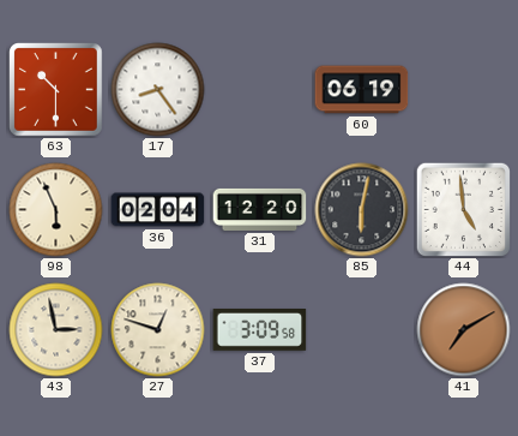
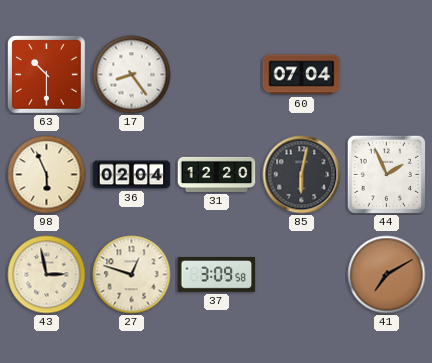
60: 06:19 -> 07:04
44: 4:59 -> 1:56
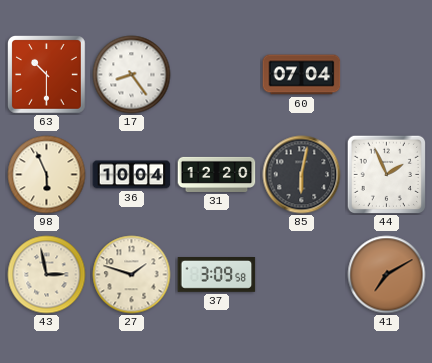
36: 02:04 -> 10:04
27: 12:48 -> 1:48
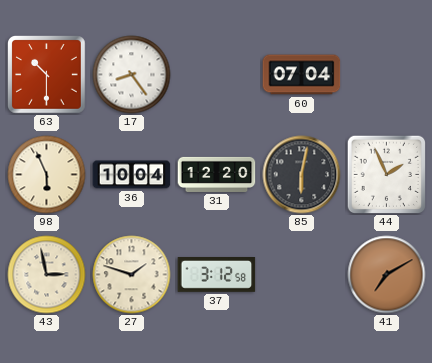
37: 3:09 -> 3:12
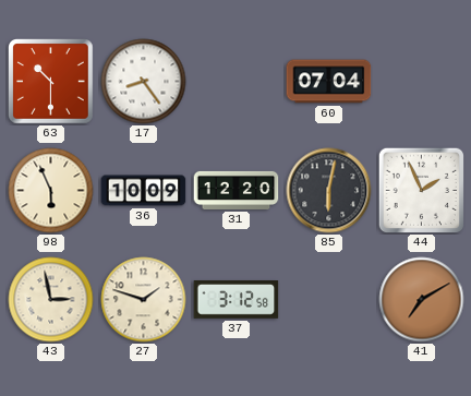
36: 10:04 -> 10:09
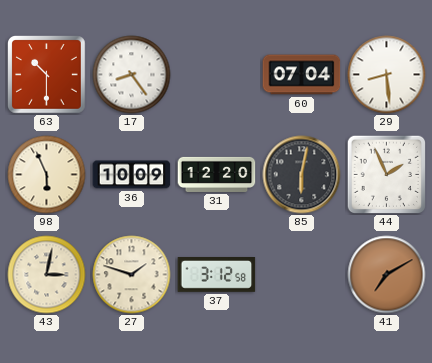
29: none -> 8:29
43: 2:58 -> 3:02
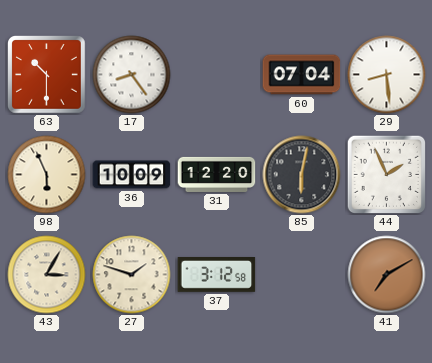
43: 3:02 -> 3:05
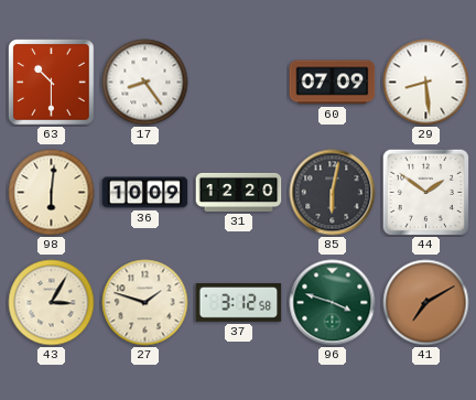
60: 07:04 -> 07:09
98: 5:56 -> 6:01
44: 1:56 -> 1:51
96: none -> 3:48
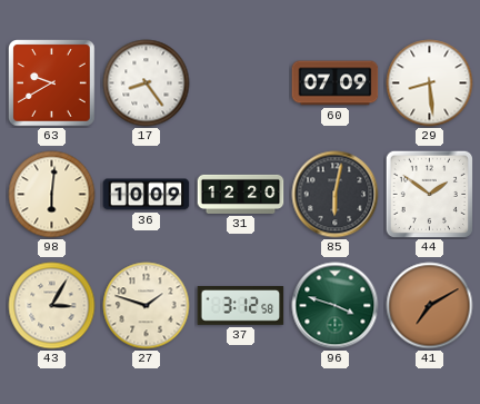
63: 10:30 -> 9:40
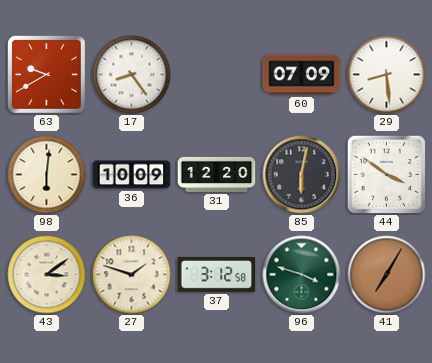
44: 1:51 -> 3:51
43: 3:05 -> 3:09
41: 7:10 -> 7:05
